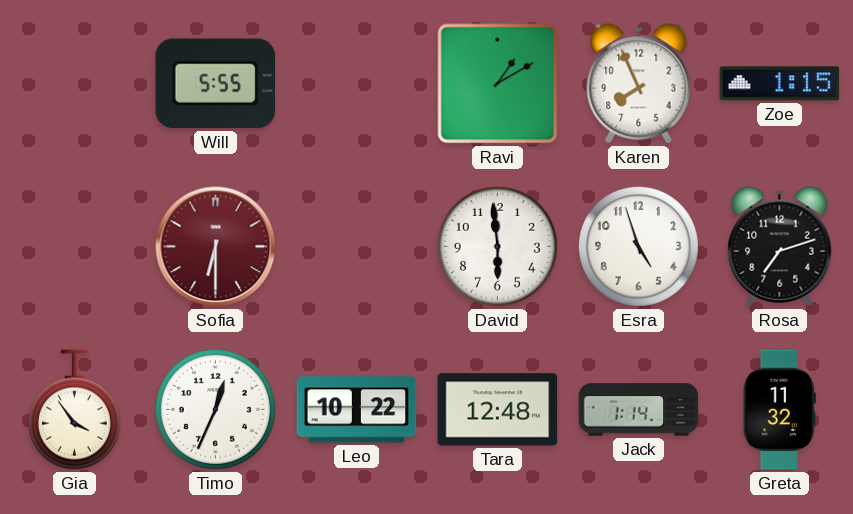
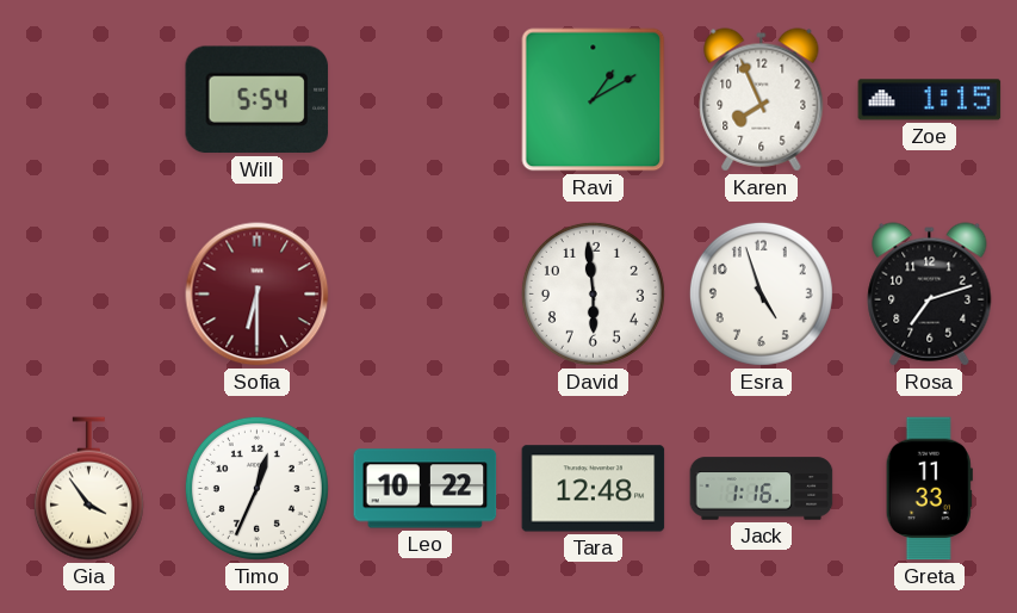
Will: 5:55 -> 5:54
Jack: 1:14 -> 1:16
Greta: 11:32 -> 11:33
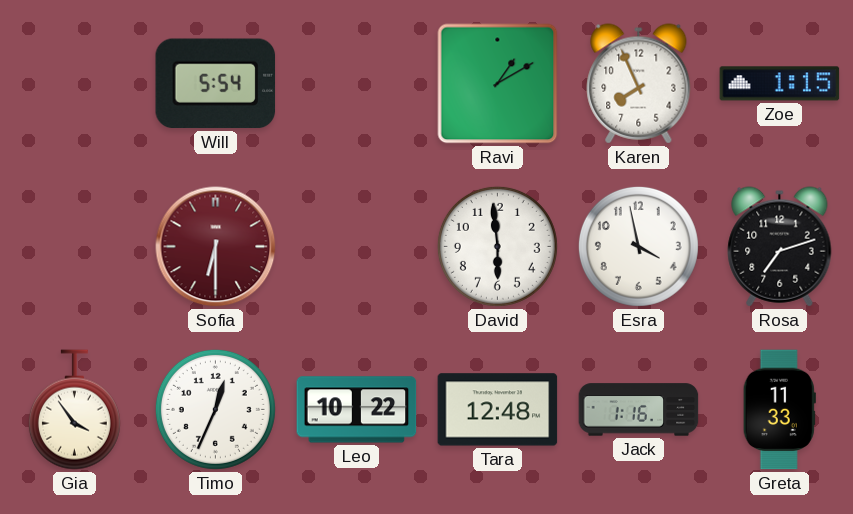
Esra: 4:57 -> 3:58
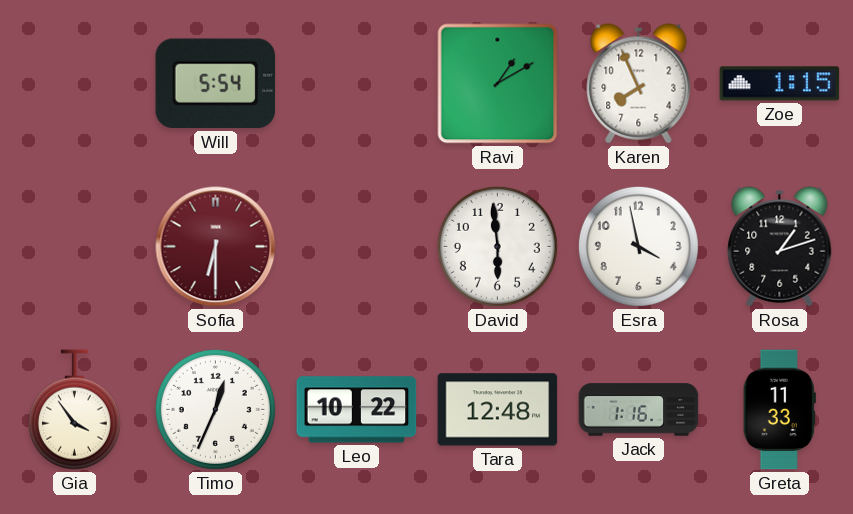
Rosa: 7:12 -> 1:12
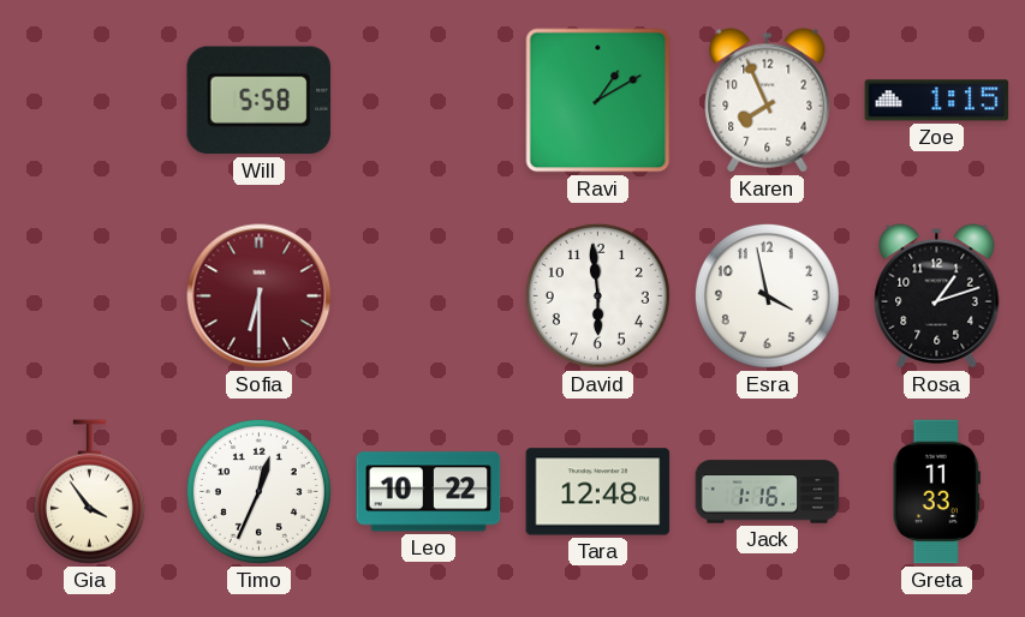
Will: 5:54 -> 5:58
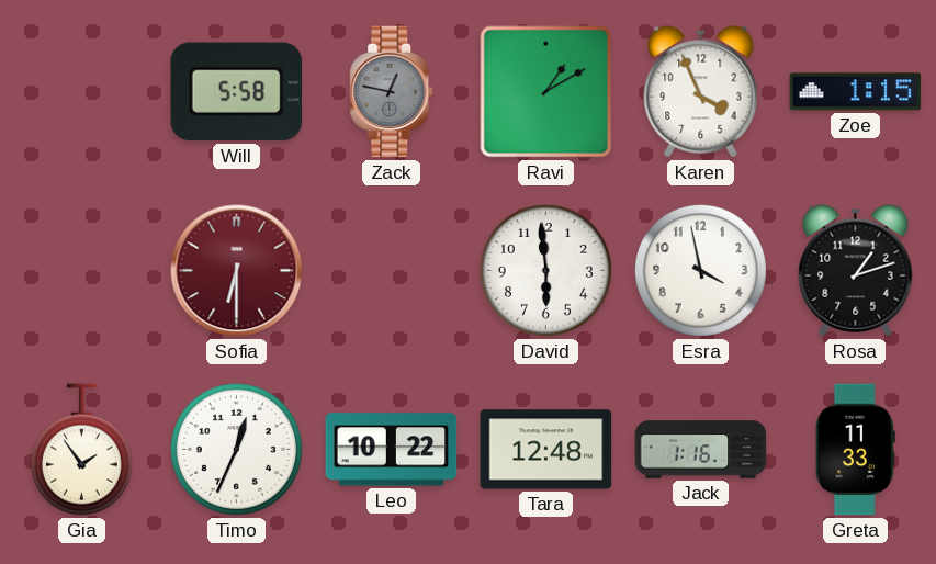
Zack: none -> 12:47
Karen: 7:56 -> 3:56
Gia: 3:54 -> 1:54
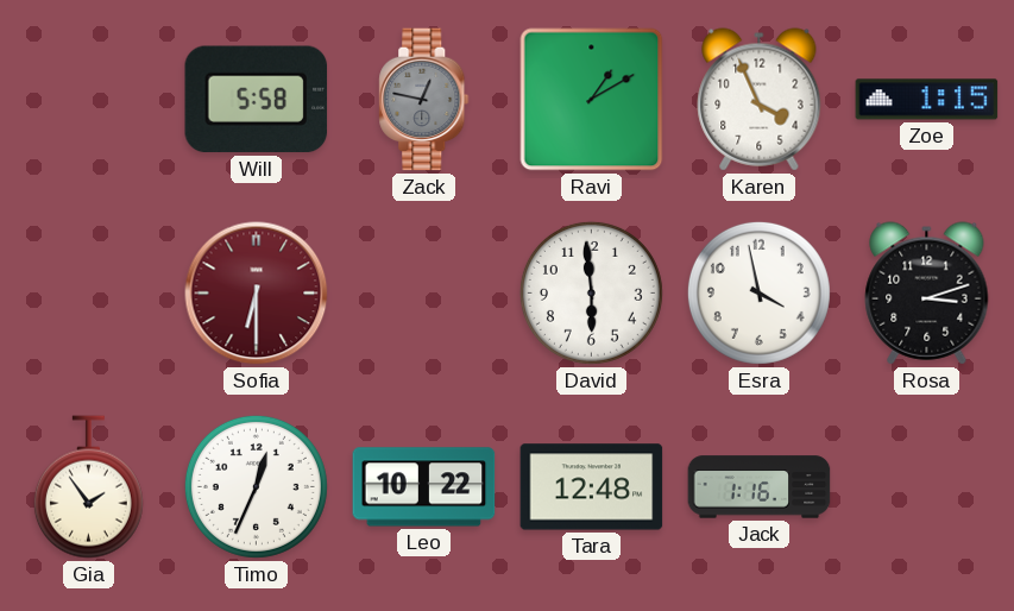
Rosa: 1:12 -> 3:12
Greta: 11:33 -> none
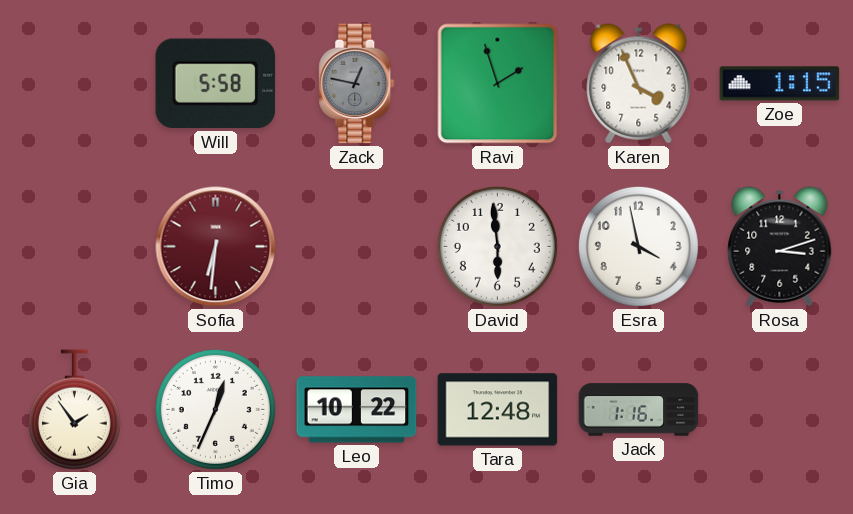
Ravi: 1:10 -> 1:57
Sofia: 6:30 -> 6:31
